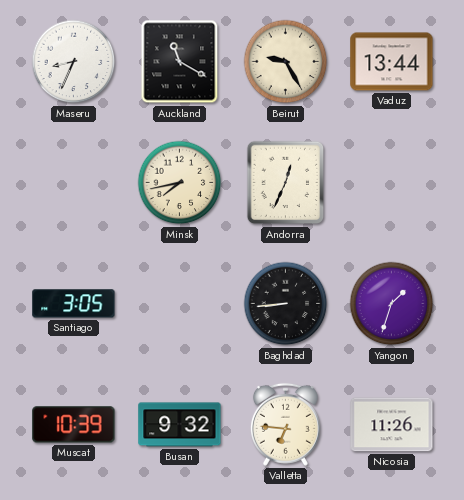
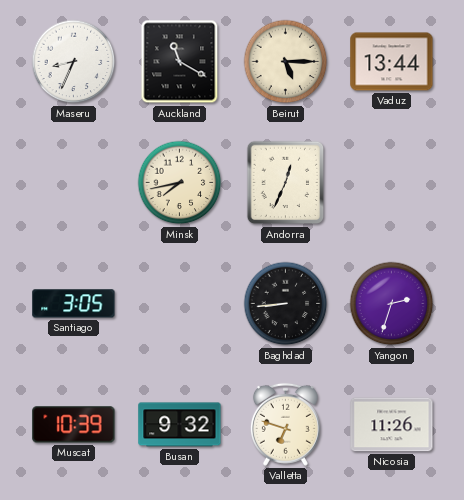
Beirut: 9:25 -> 5:15
Yangon: 1:33 -> 2:33
Valletta: 6:46 -> 6:48
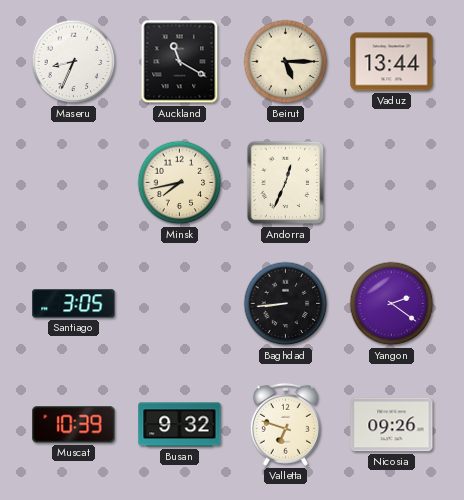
Yangon: 2:33 -> 2:21
Nicosia: 11:26 -> 09:26
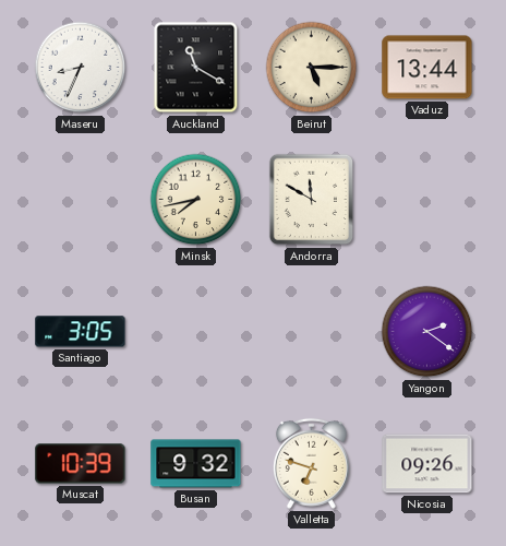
Andorra: 12:34 -> 11:50
Baghdad: 8:44 -> none
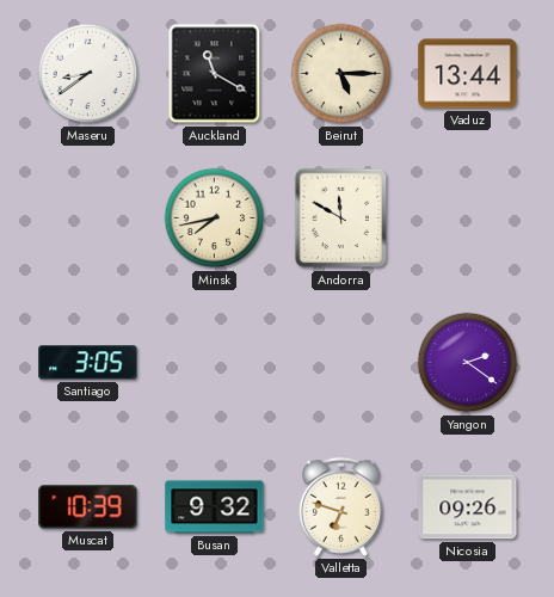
Maseru: 8:34 -> 8:39
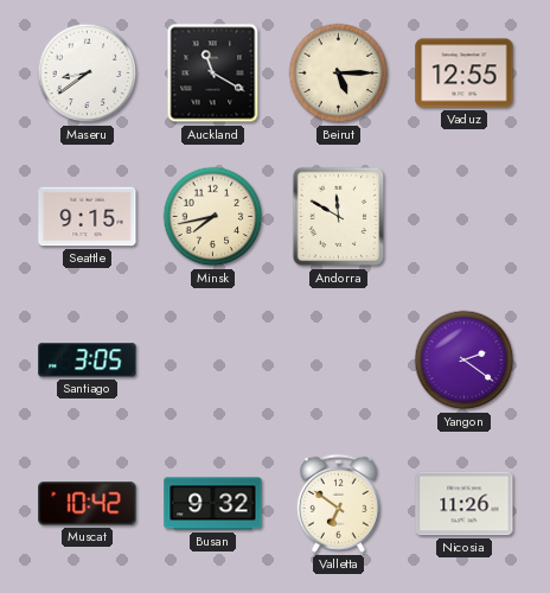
Vaduz: 13:44 -> 12:55
Seattle: none -> 9:15
Muscat: 10:39 -> 10:42
Valletta: 6:48 -> 6:51
Nicosia: 09:26 -> 11:26
